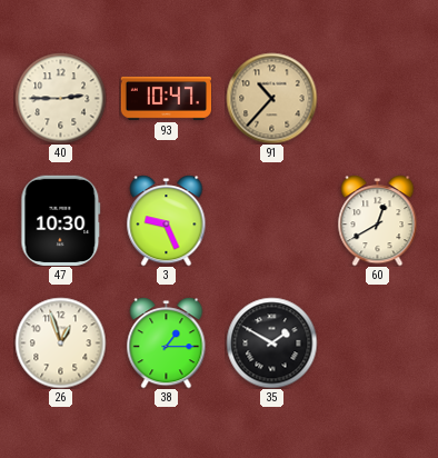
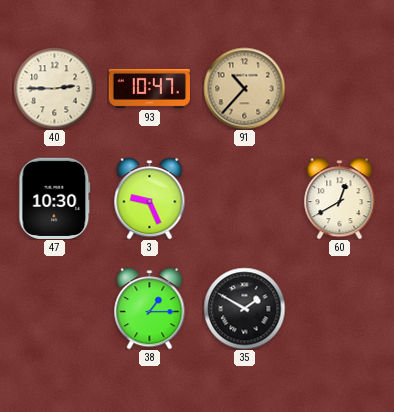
26: 12:57 -> none
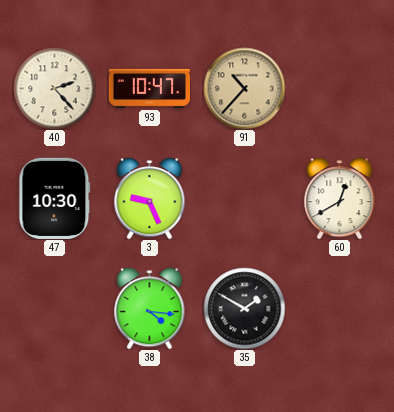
40: 2:45 -> 2:23
38: 1:15 -> 4:16
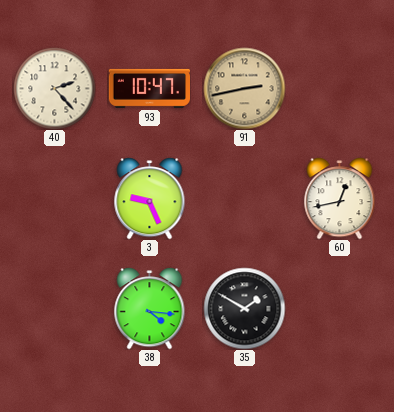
91: 10:37 -> 2:43
47: 10:30 -> none
60: 12:40 -> 12:43
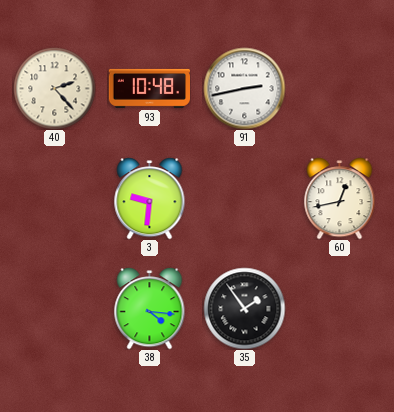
93: 10:47 -> 10:48
91 dial: champagne -> white
3: 9:26 -> 9:31
35: 1:50 -> 1:54
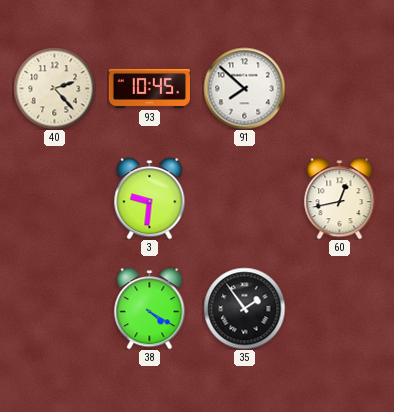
93: 10:48 -> 10:45
91: 2:43 -> 7:52
38: 4:16 -> 4:20
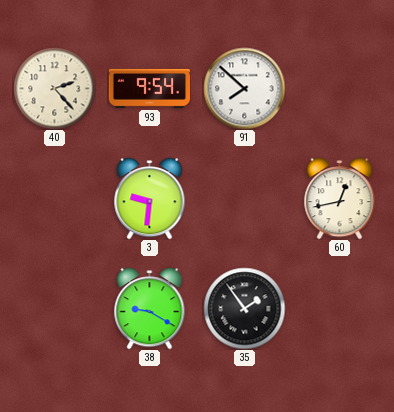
93: 10:45 -> 9:54
38: 4:20 -> 9:20
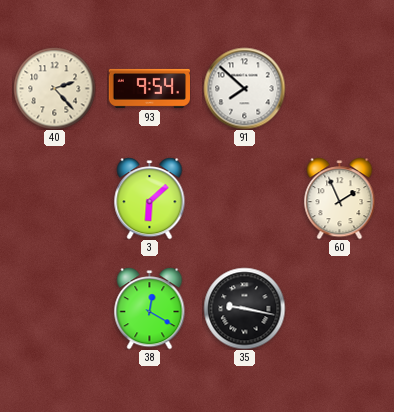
3: 9:31 -> 6:08
60: 12:43 -> 1:56
38: 9:20 -> 12:20
35: 1:54 -> 9:17
